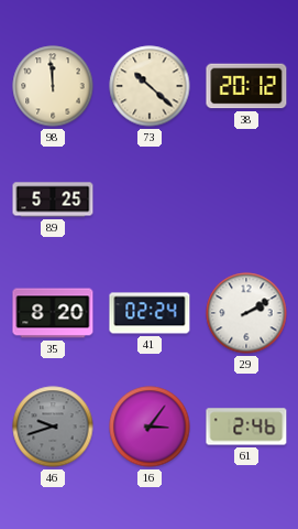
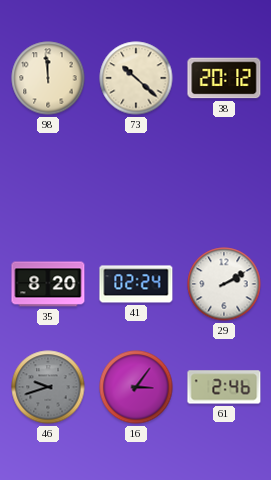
89: 5:25 -> none
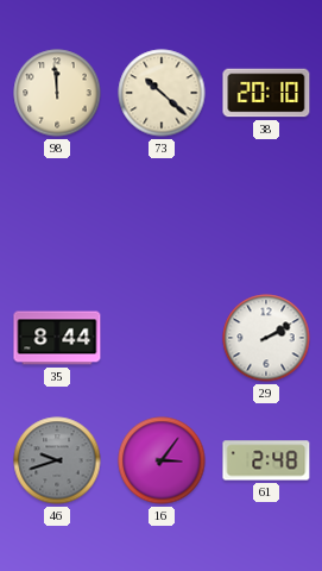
38: 20:12 -> 20:10
35: 8:20 -> 8:44
41: 02:24 -> none
61: 2:46 -> 2:48
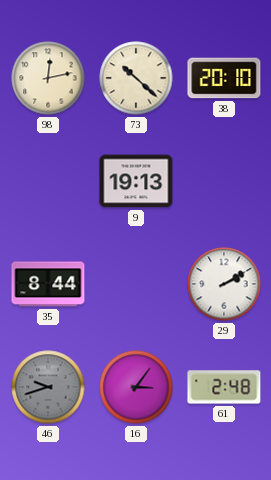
98: 11:59 -> 12:13
9: none -> 19:13
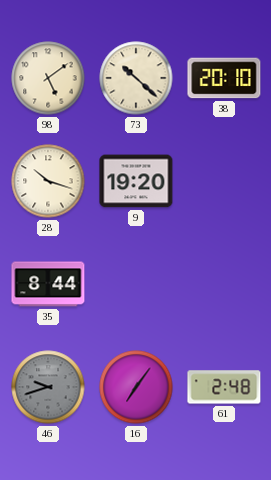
98: 12:13 -> 5:09
28: none -> 10:18
9: 19:13 -> 19:20
29: 2:10 -> none
16: 3:06 -> 7:06
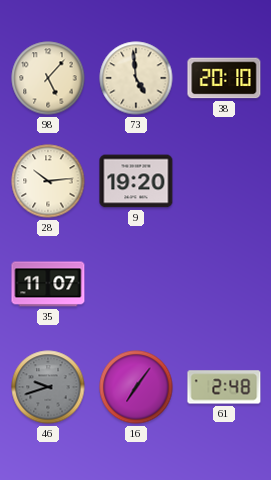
98: 5:09 -> 5:07
73: 10:22 -> 4:59
28: 10:18 -> 10:14
35: 8:44 -> 11:07
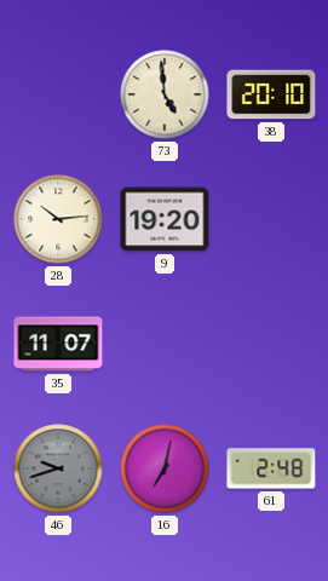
98: 5:07 -> none
16: 7:06 -> 7:02
